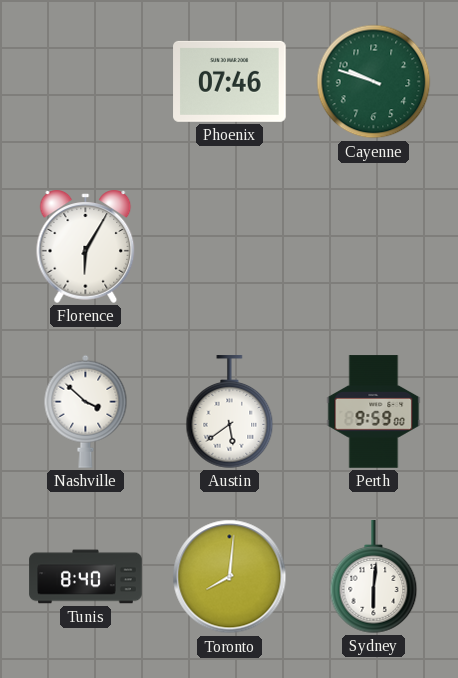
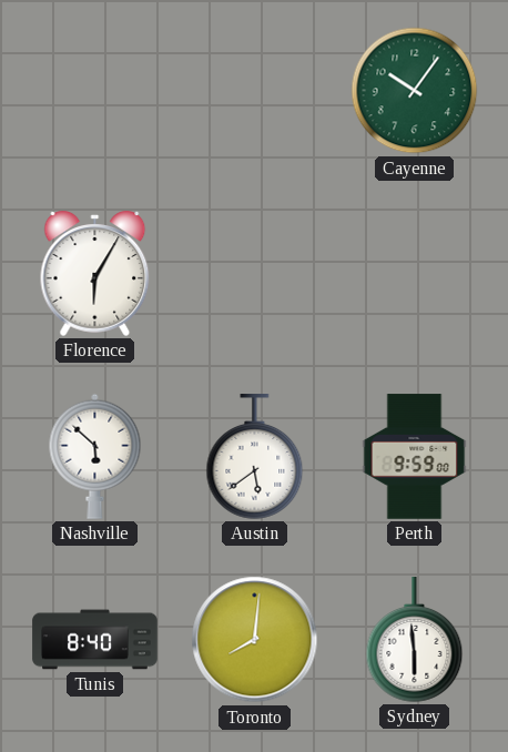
Phoenix: 07:46 -> none
Cayenne: 9:48 -> 10:06
Nashville: 3:52 -> 5:52
Sydney: 6:01 -> 5:59
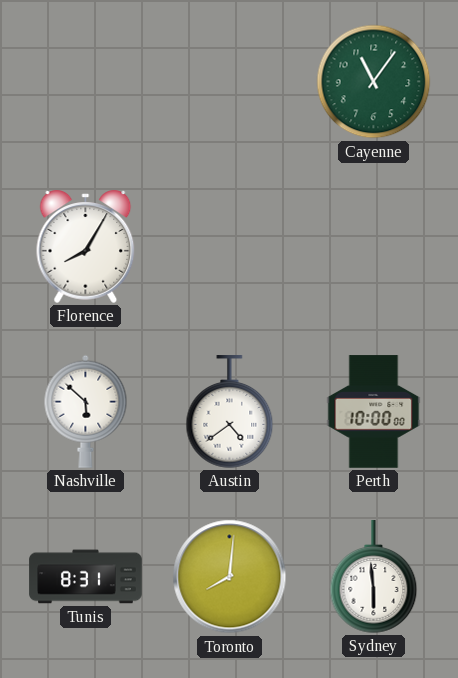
Cayenne: 10:06 -> 11:06
Florence: 6:05 -> 8:05
Austin: 5:39 -> 4:39
Perth: 9:59 -> 10:00
Tunis: 8:40 -> 8:31
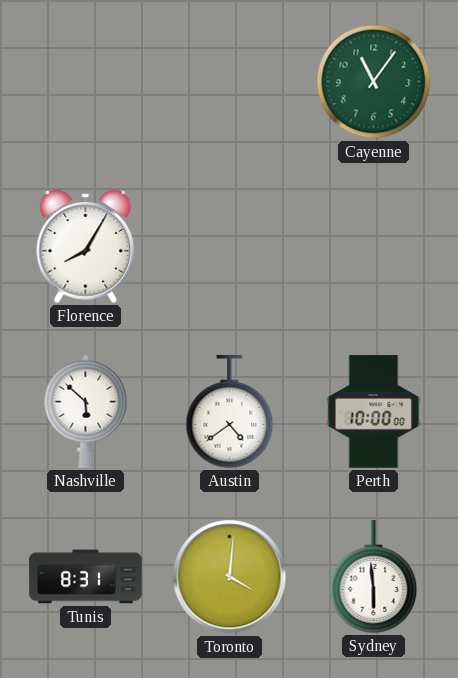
Toronto: 8:01 -> 4:01
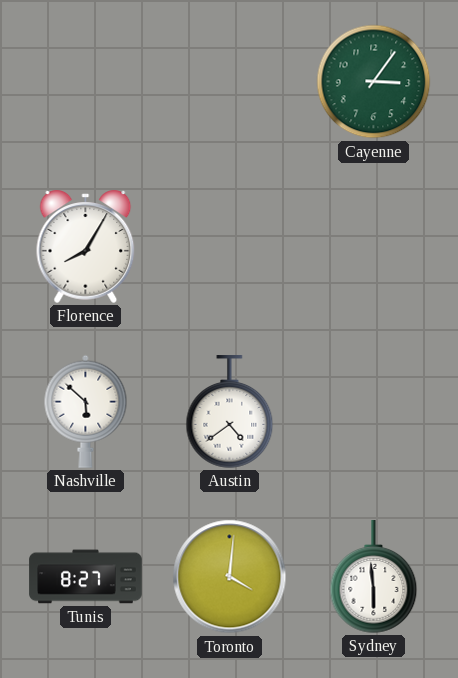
Cayenne: 11:06 -> 3:06
Perth: 10:00 -> none
Tunis: 8:31 -> 8:27
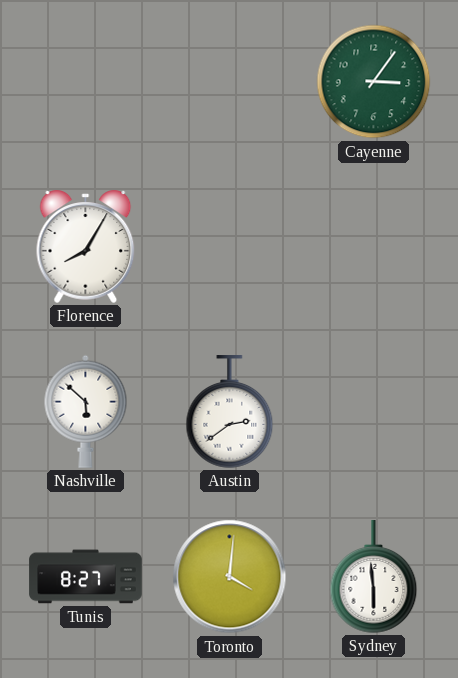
Austin: 4:39 -> 2:39
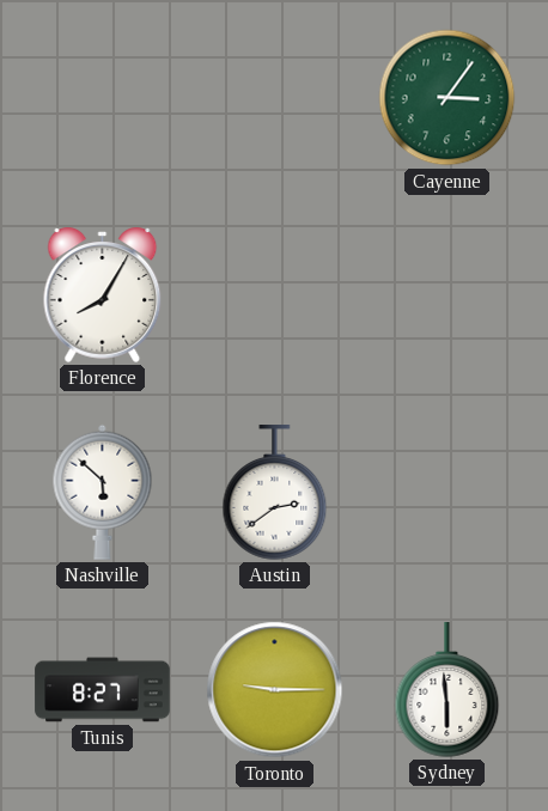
Toronto: 4:01 -> 9:15
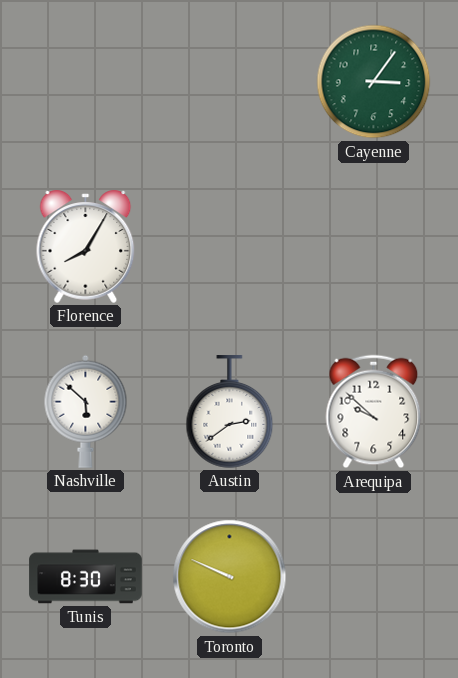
Arequipa: none -> 9:52
Tunis: 8:27 -> 8:30
Toronto: 9:15 -> 9:49
Sydney: 5:59 -> none
